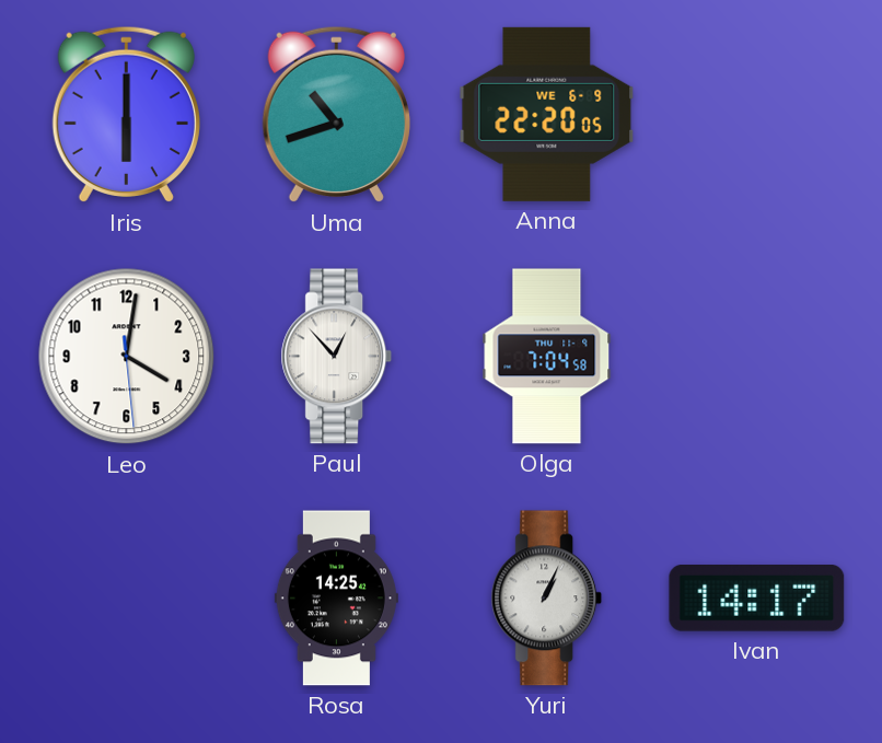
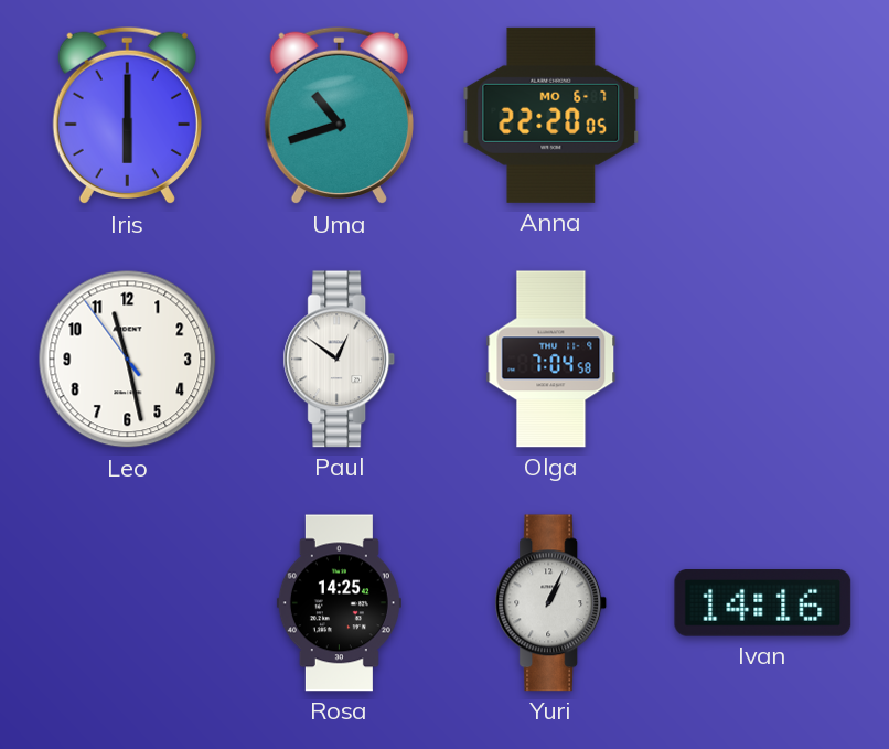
Anna date: WE 6-9 -> MO 6-7
Leo: 4:01 -> 11:27
Paul: 12:53 -> 12:51
Ivan: 14:17 -> 14:16
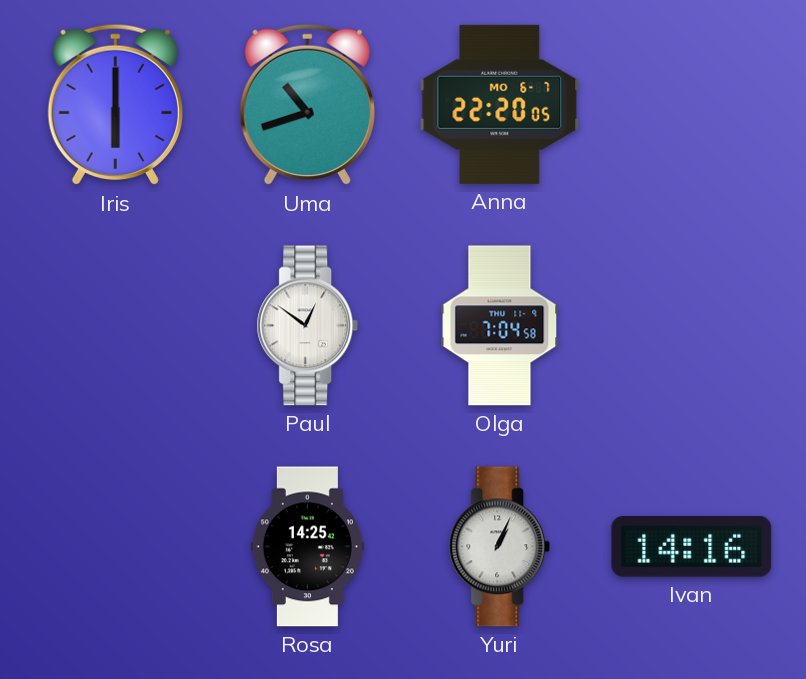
Leo: 11:27 -> none
